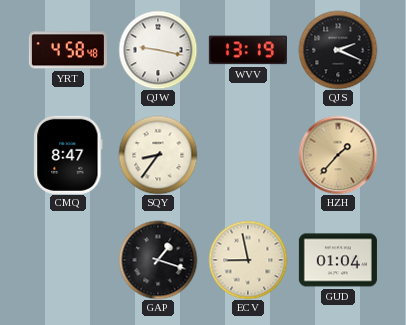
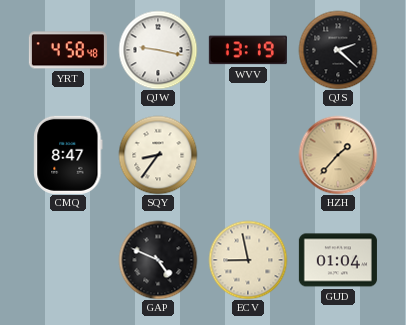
QJS: 2:19 -> 2:22
GAP: 1:18 -> 4:49
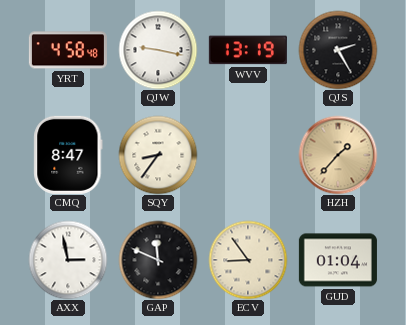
QJS: 2:22 -> 2:25
AXX: none -> 2:58
GAP: 4:49 -> 11:49
ECV: 8:58 -> 8:54
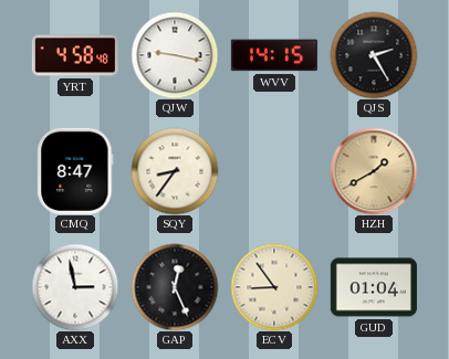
WVV: 13:19 -> 14:15
HZH: 1:37 -> 1:40
GAP: 11:49 -> 12:26
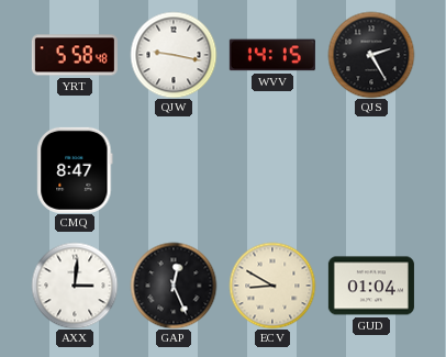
YRT: 4:58 -> 5:58
SQY: 8:36 -> none
HZH: 1:40 -> none
AXX: 2:58 -> 3:01
ECV: 8:54 -> 8:50
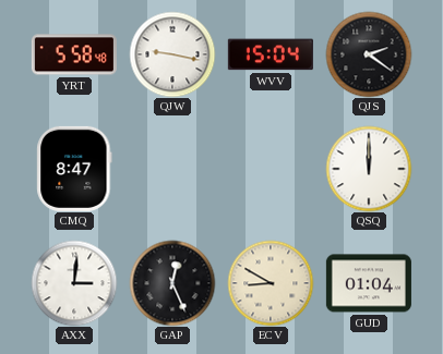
WVV: 14:15 -> 15:04
QJS: 2:25 -> 2:21
QSQ: none -> 12:00
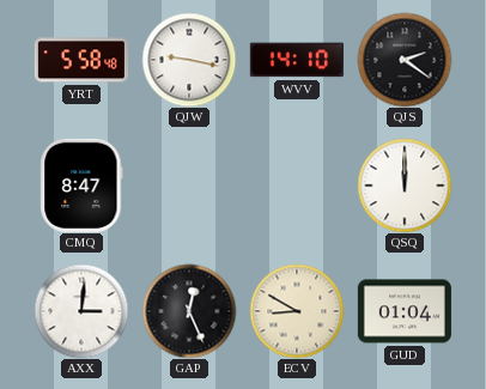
WVV: 15:04 -> 14:10
